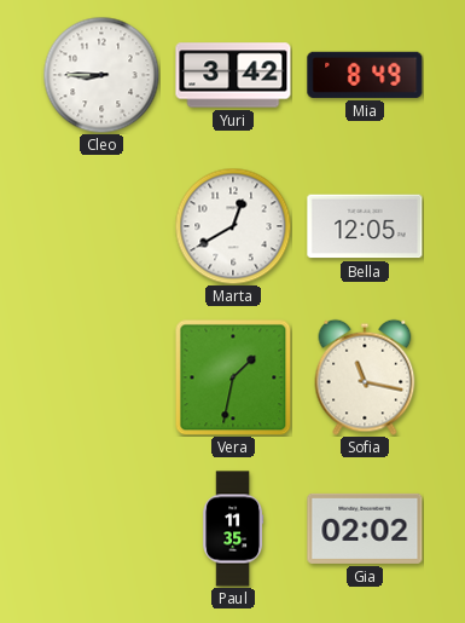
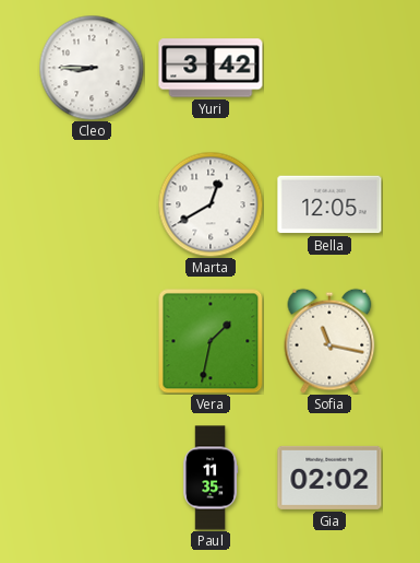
Mia: 8:49 -> none
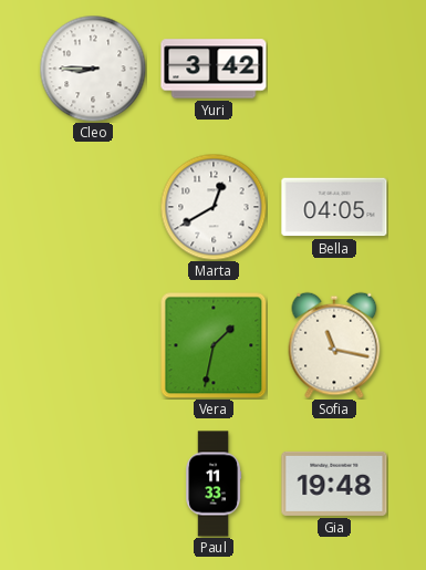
Bella: 12:05 -> 04:05
Paul: 11:35 -> 11:33
Gia: 02:02 -> 19:48
